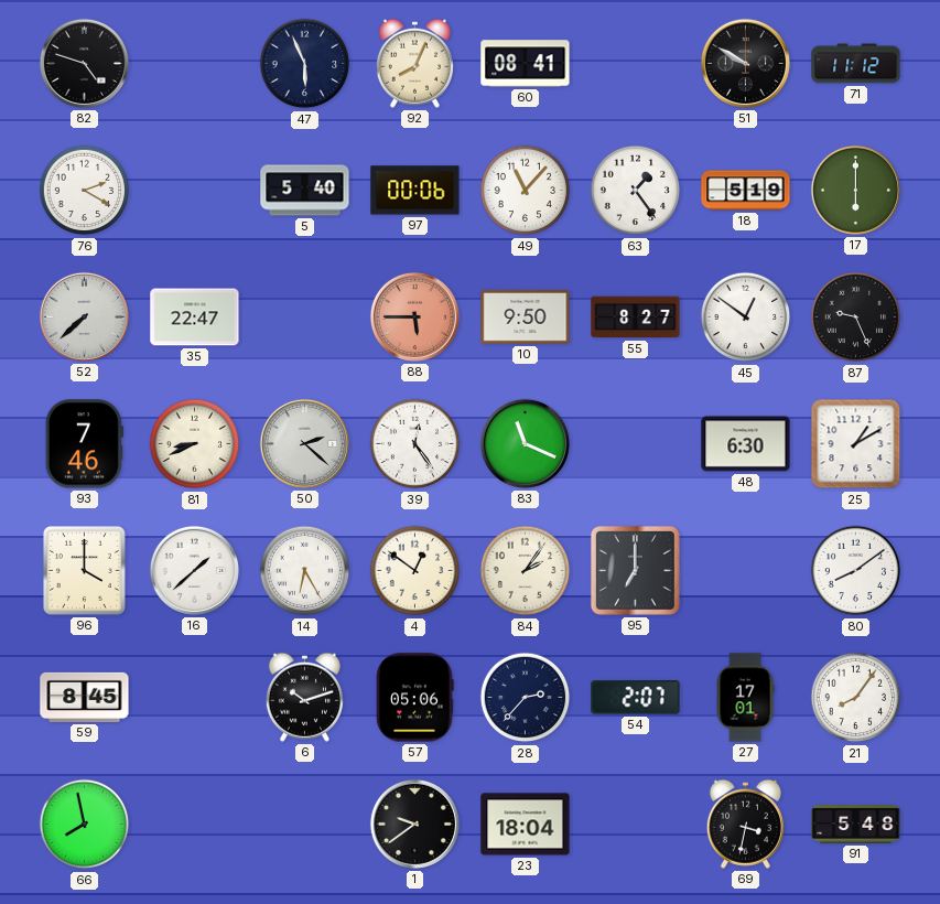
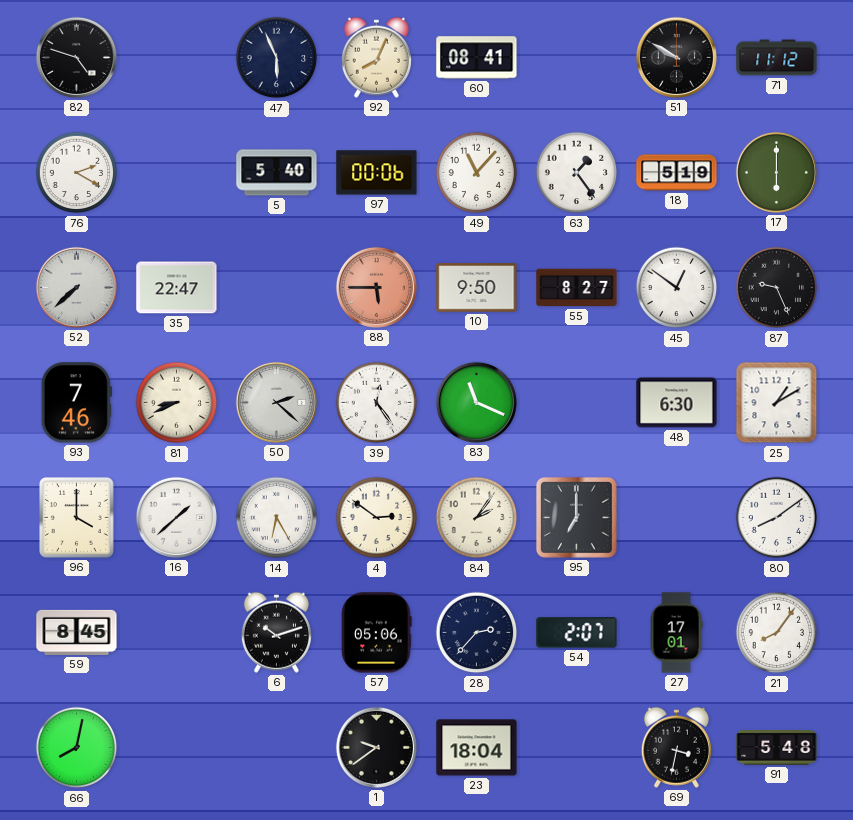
4: 12:51 -> 2:51
66: 7:58 -> 8:02
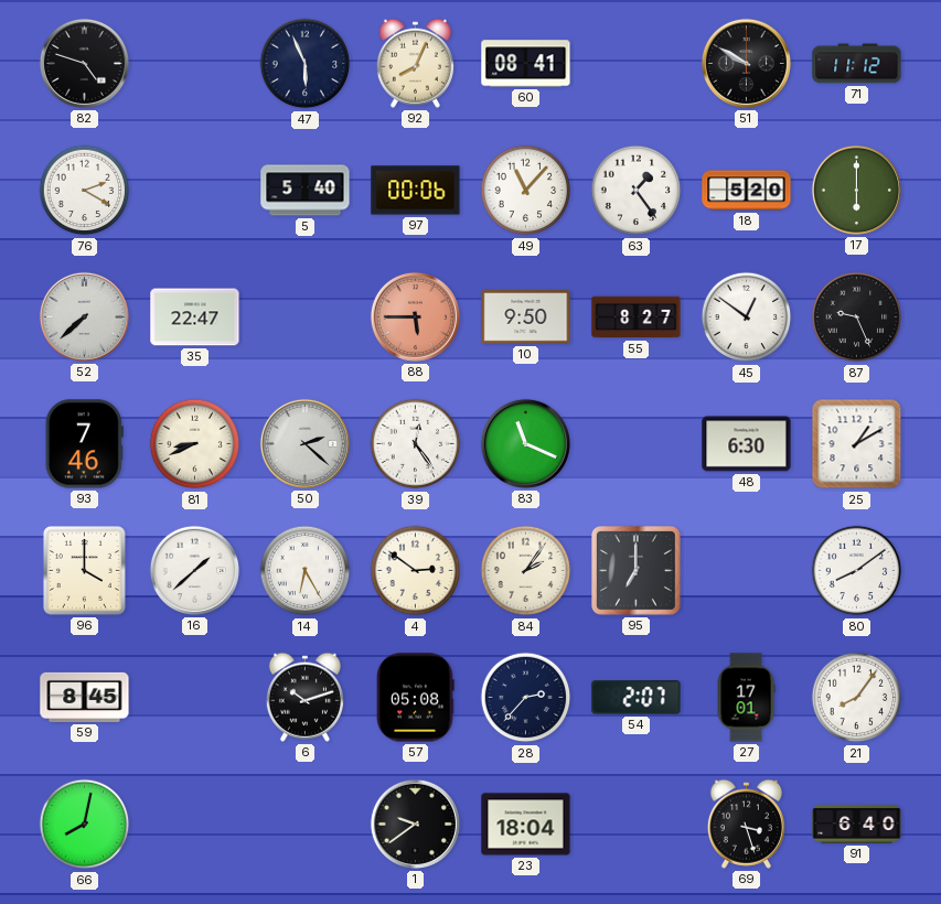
18: 5:19 -> 5:20
57: 05:06 -> 05:08
69: 3:32 -> 3:27
91: 5:48 -> 6:40
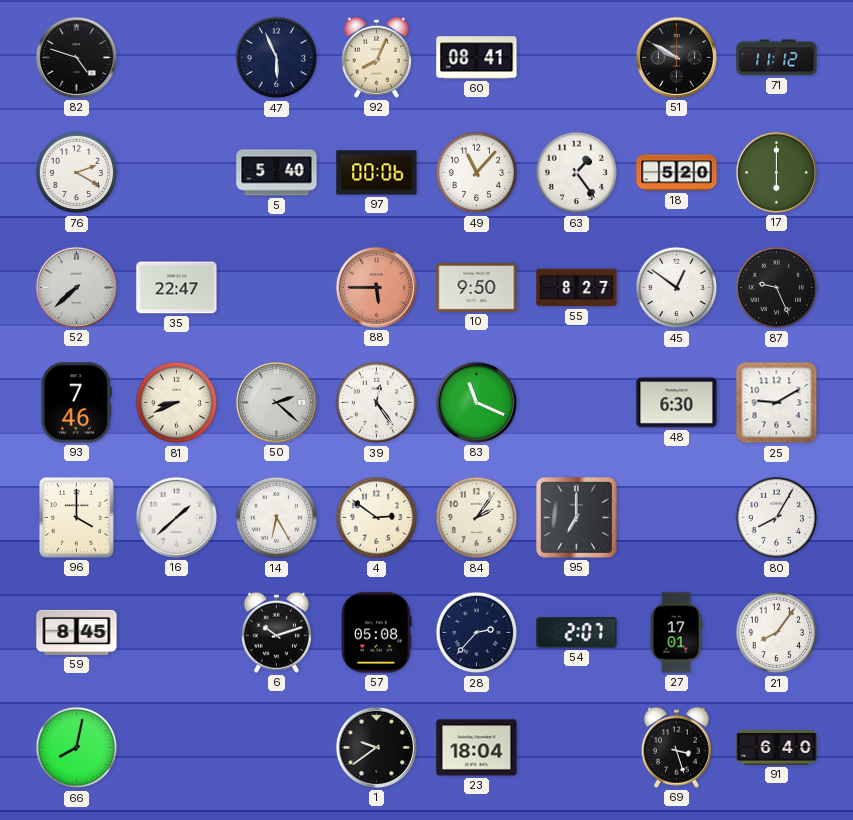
25: 1:10 -> 9:10
80: 8:09 -> 8:05
